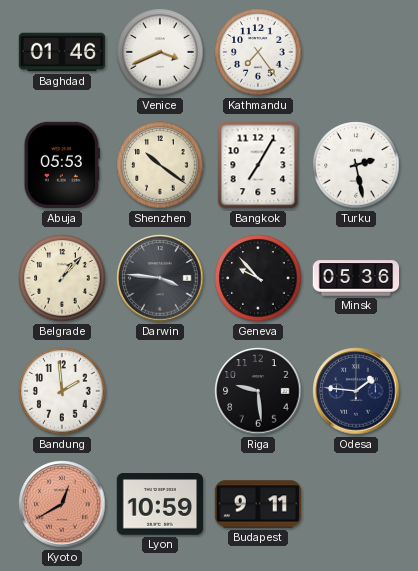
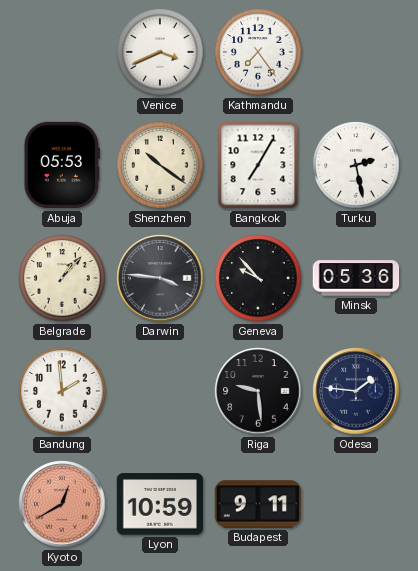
Baghdad: 01:46 -> none
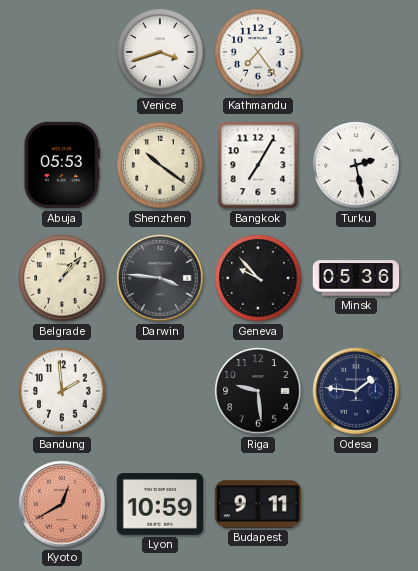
Venice: 3:41 -> 3:42
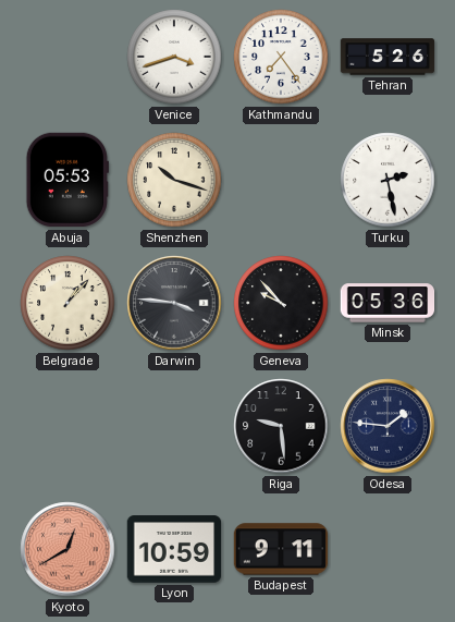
Tehran: none -> 5:26
Shenzhen: 10:21 -> 10:18
Bangkok: 7:05 -> none
Bandung: 1:59 -> none
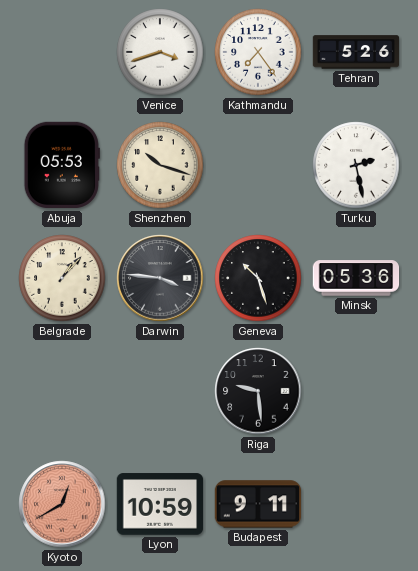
Geneva: 9:53 -> 10:27
Odesa: 1:46 -> none
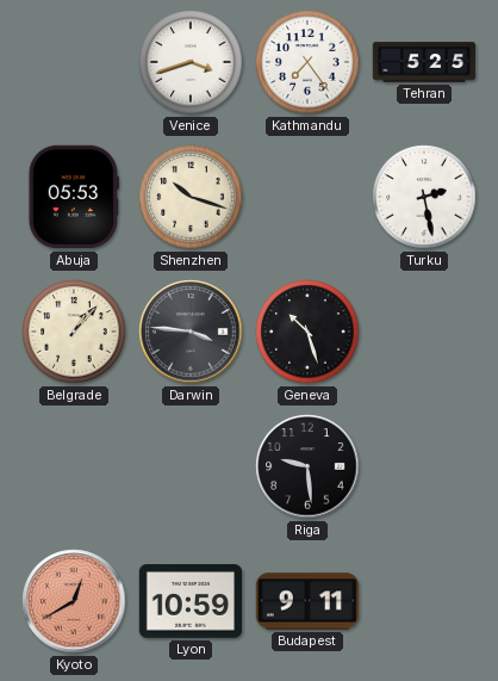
Tehran: 5:26 -> 5:25
Minsk: 05:36 -> none
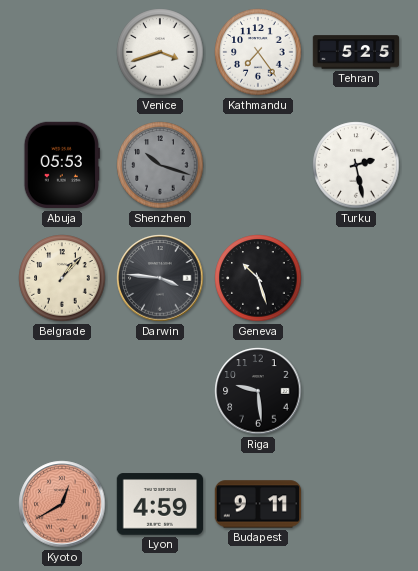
Shenzhen dial: cream -> grey
Lyon: 10:59 -> 4:59
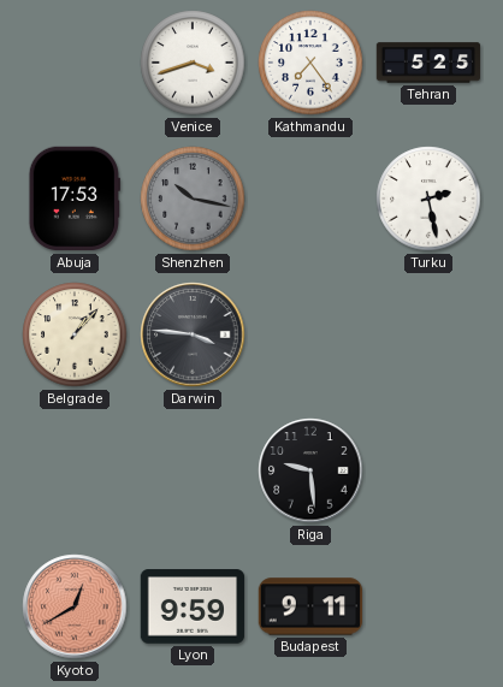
Abuja: 05:53 -> 17:53
Shenzhen: 10:18 -> 10:17
Geneva: 10:27 -> none
Lyon: 4:59 -> 9:59
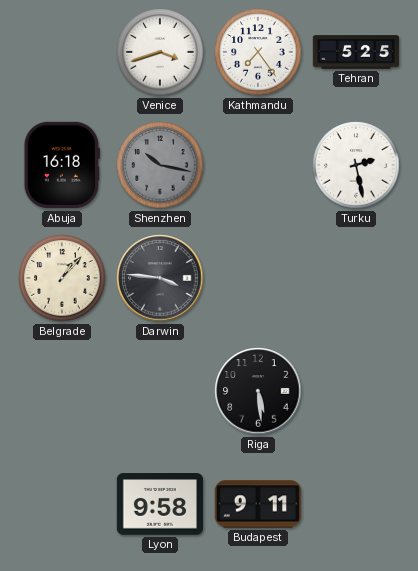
Abuja: 17:53 -> 16:18
Riga: 9:29 -> 5:29
Kyoto: 12:40 -> none
Lyon: 9:59 -> 9:58
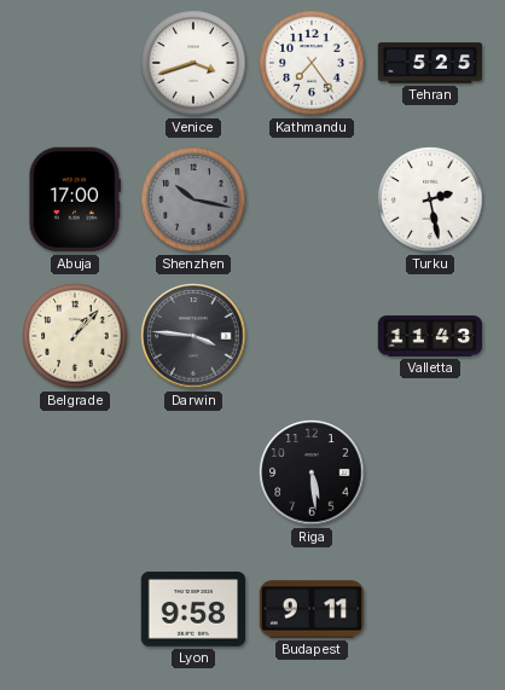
Abuja: 16:18 -> 17:00
Valletta: none -> 11:43
